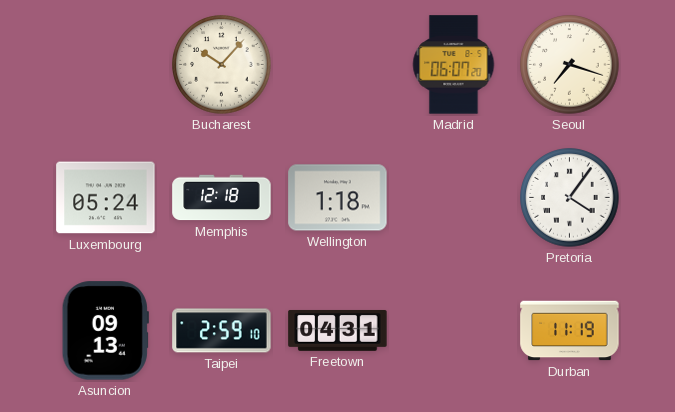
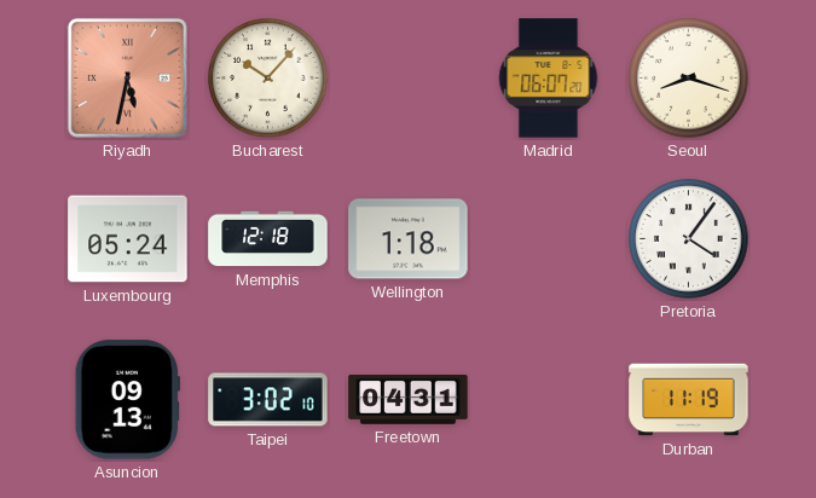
Riyadh: none -> 5:32
Seoul: 7:18 -> 8:18
Taipei: 2:59 -> 3:02
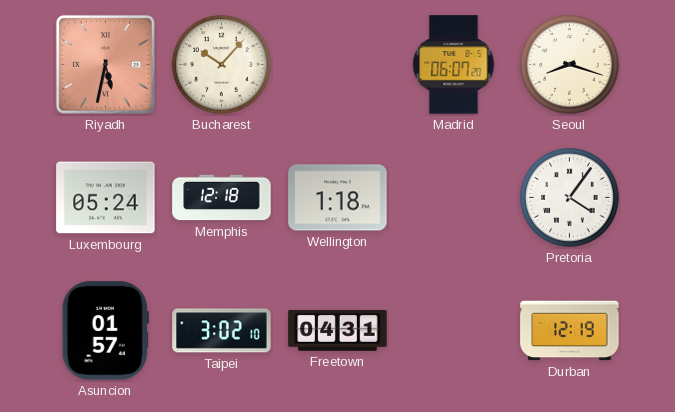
Asuncion: 09:13 -> 01:57
Durban: 11:19 -> 12:19
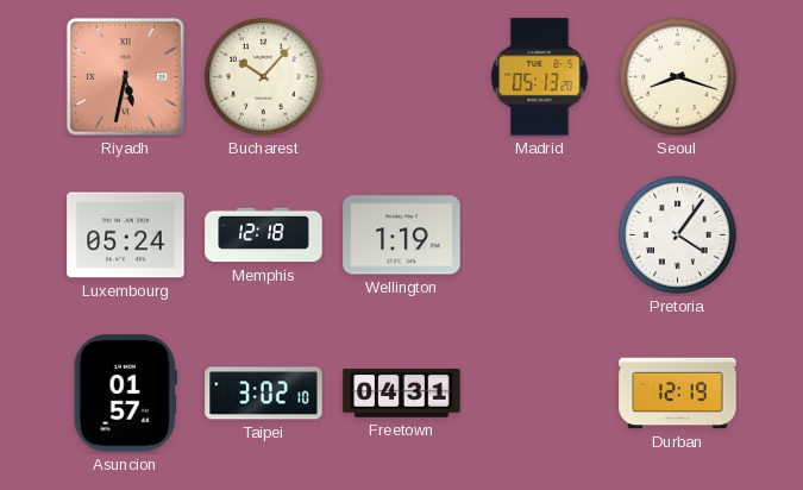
Madrid: 06:07 -> 05:13
Wellington: 1:18 -> 1:19
